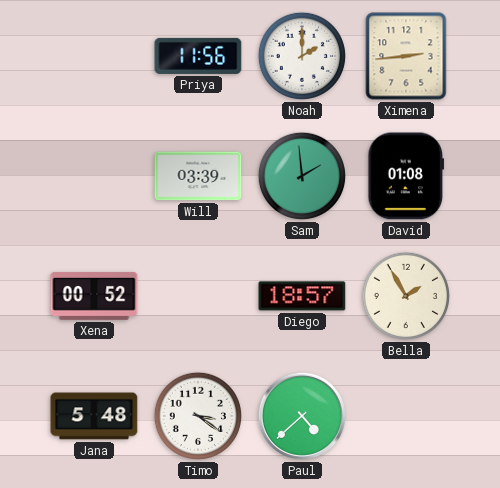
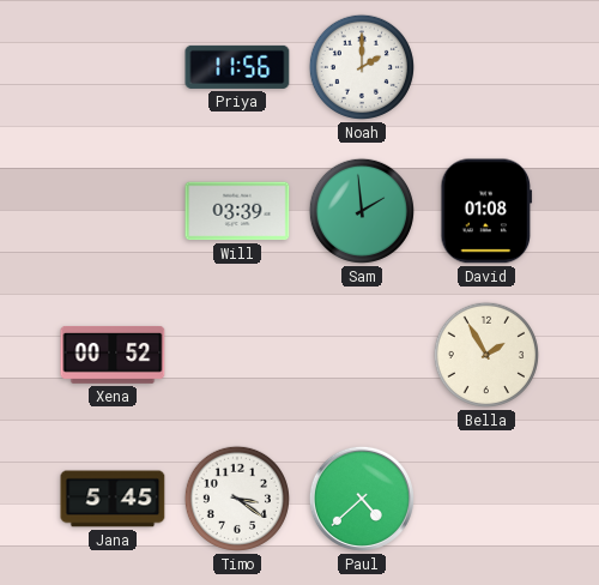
Ximena: 2:44 -> none
Diego: 18:57 -> none
Jana: 5:48 -> 5:45
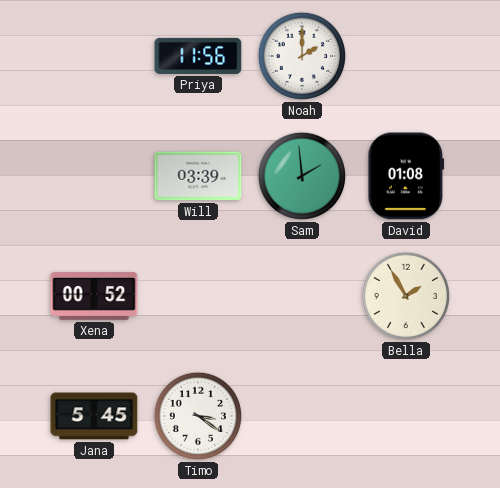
Paul: 4:38 -> none
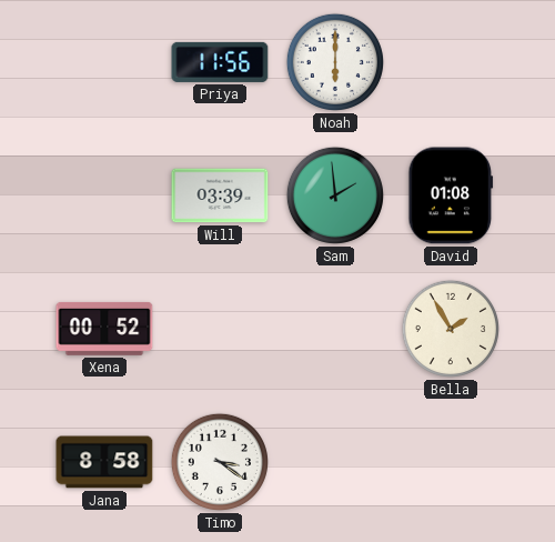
Noah: 2:00 -> 6:00
Jana: 5:45 -> 8:58
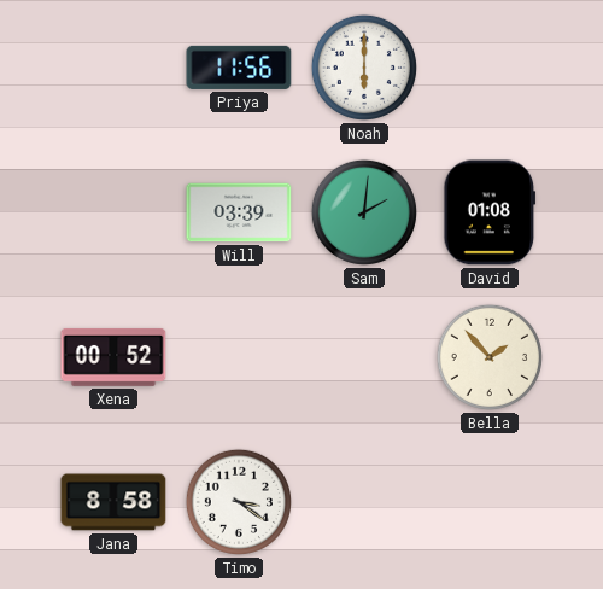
Sam: 1:59 -> 2:01
Bella: 1:55 -> 1:53
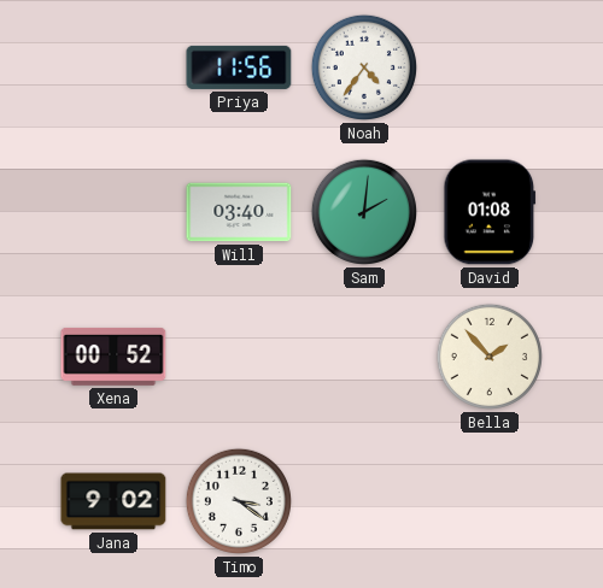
Noah: 6:00 -> 4:36
Will: 03:39 -> 03:40
Jana: 8:58 -> 9:02
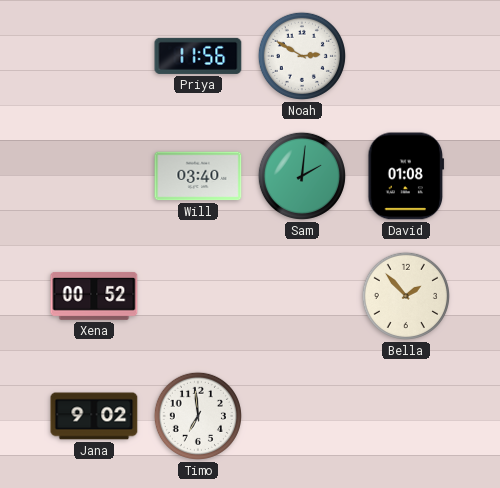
Noah: 4:36 -> 2:50
Timo: 3:21 -> 6:59
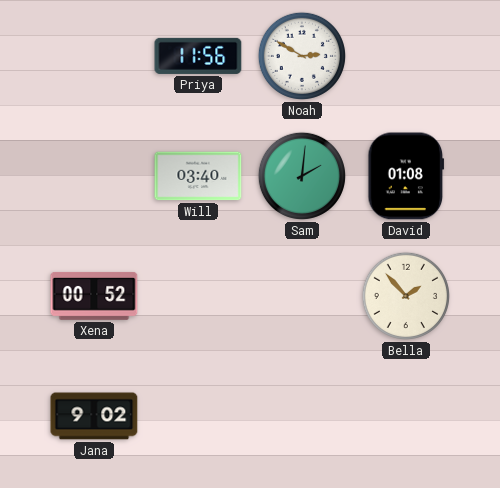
Timo: 6:59 -> none
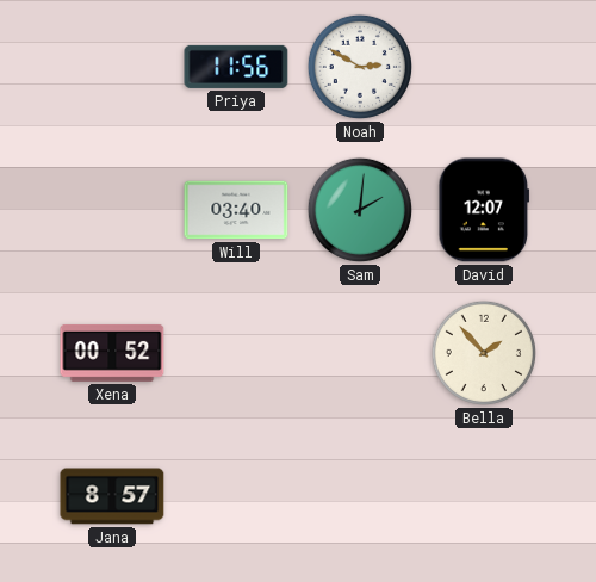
David: 01:08 -> 12:07
Jana: 9:02 -> 8:57
